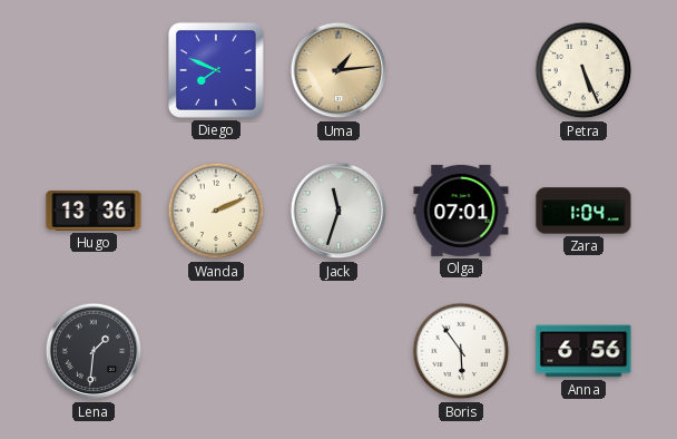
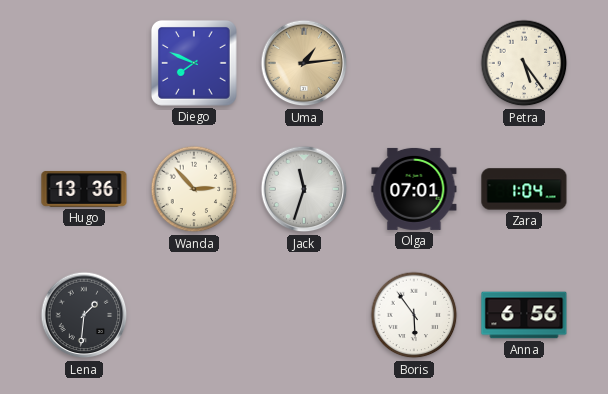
Petra: 5:26 -> 5:24
Wanda: 2:11 -> 2:53
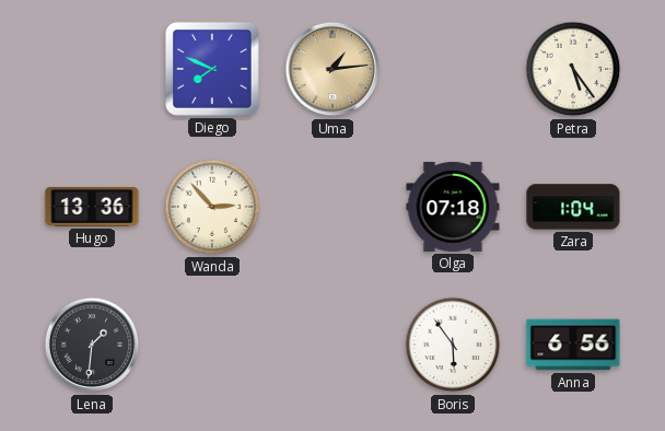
Jack: 11:33 -> none
Olga: 07:01 -> 07:18
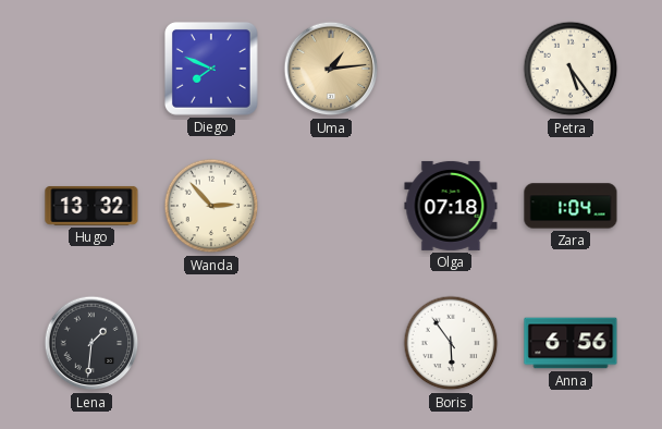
Hugo: 13:36 -> 13:32
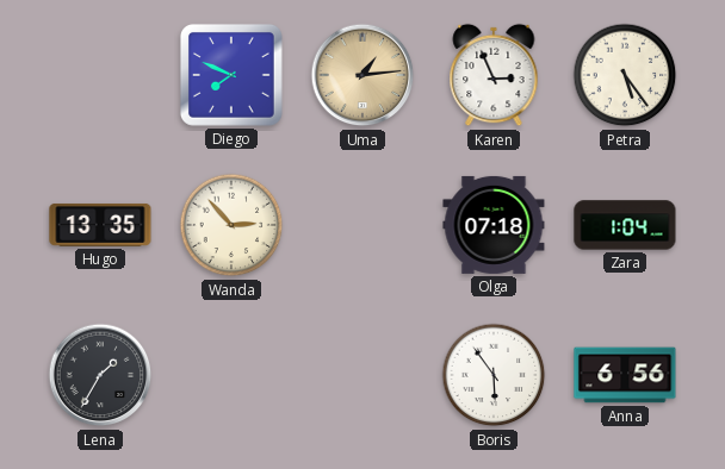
Karen: none -> 2:56
Hugo: 13:32 -> 13:35
Lena: 1:31 -> 1:35
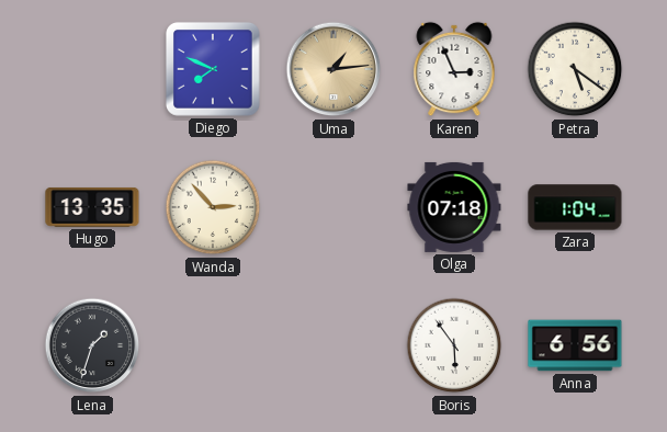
Petra: 5:24 -> 5:21
Lena: 1:35 -> 1:33
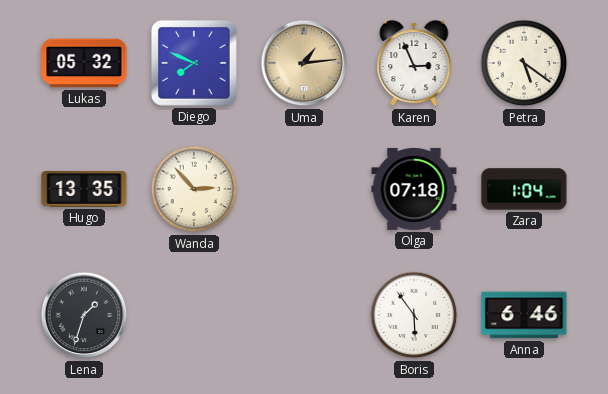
Lukas: none -> 05:32
Anna: 6:56 -> 6:46
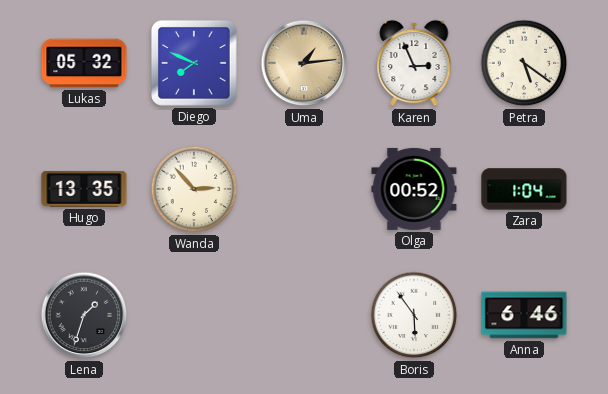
Olga: 07:18 -> 00:52
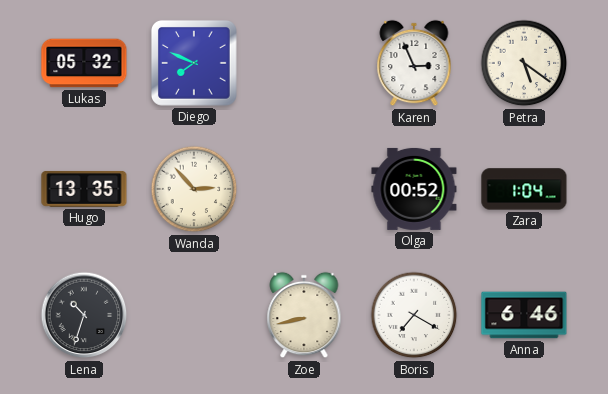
Uma: 1:14 -> none
Lena: 1:33 -> 10:33
Zoe: none -> 8:43
Boris: 5:54 -> 7:20
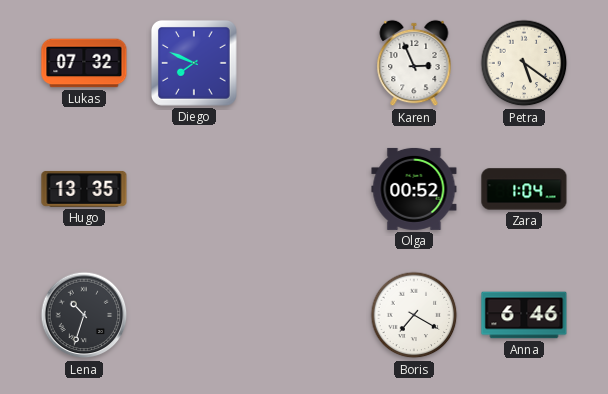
Lukas: 05:32 -> 07:32
Wanda: 2:53 -> none
Zoe: 8:43 -> none
